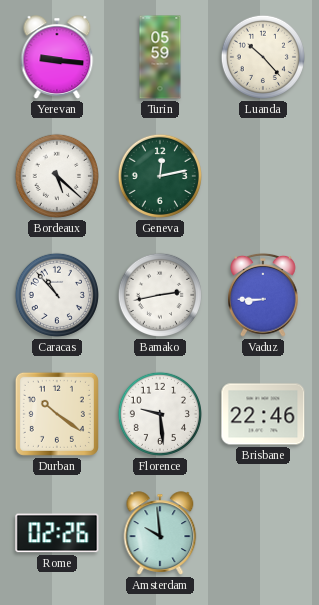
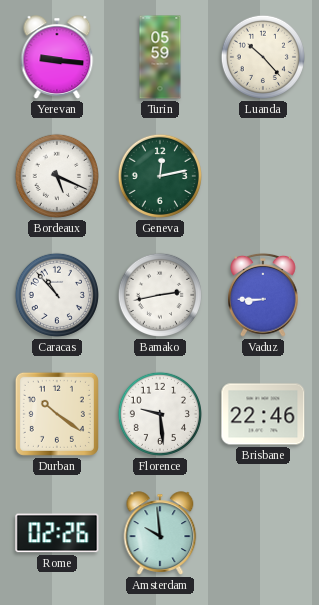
Bordeaux: 5:22 -> 5:19
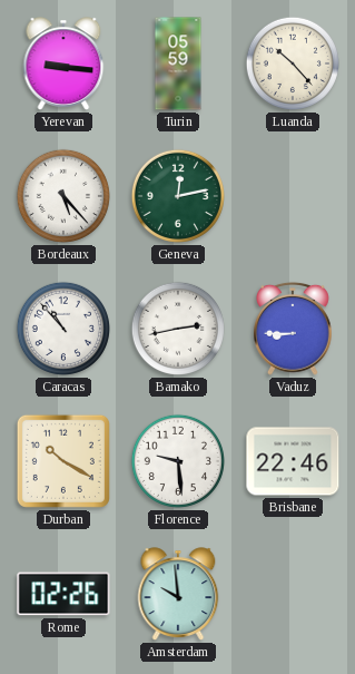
Bordeaux: 5:19 -> 5:23
Durban: 10:21 -> 10:20
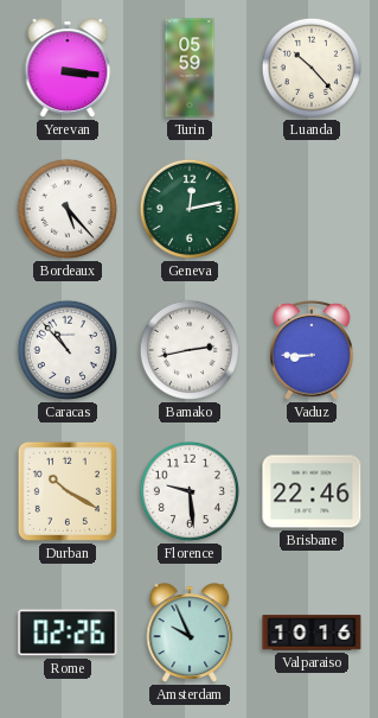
Yerevan: 9:16 -> 3:16
Amsterdam: 9:59 -> 9:56
Valparaiso: none -> 10:16
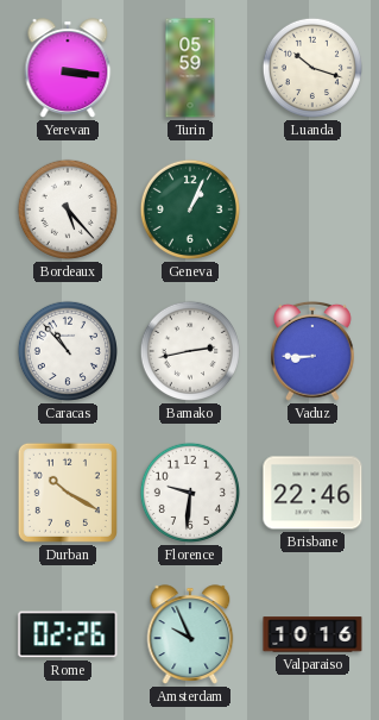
Luanda: 10:23 -> 10:18
Geneva: 12:13 -> 1:04
Florence: 9:29 -> 9:31
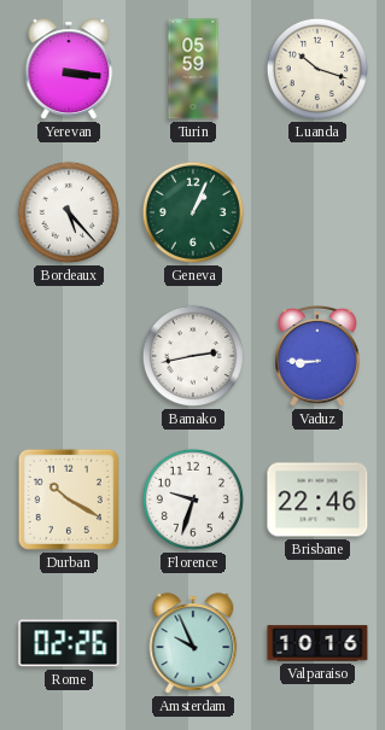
Caracas: 10:53 -> none
Florence: 9:31 -> 9:33
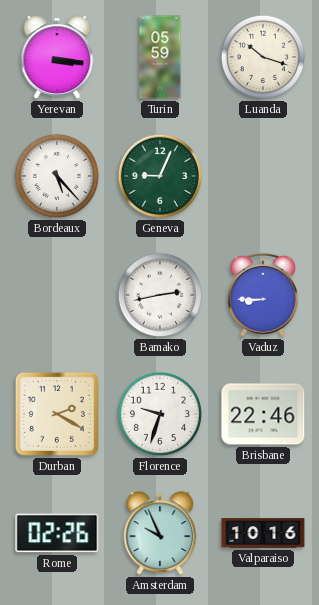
Geneva: 1:04 -> 9:04
Durban: 10:20 -> 2:20
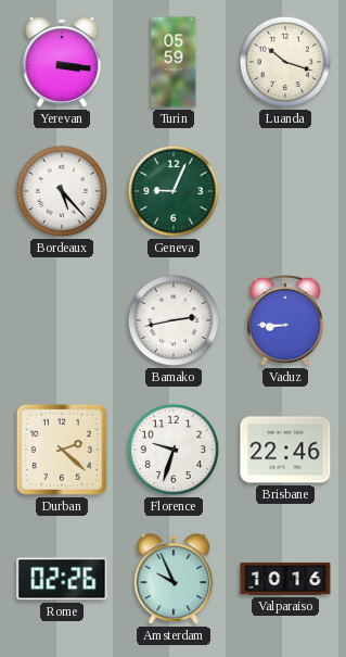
Durban: 2:20 -> 2:22
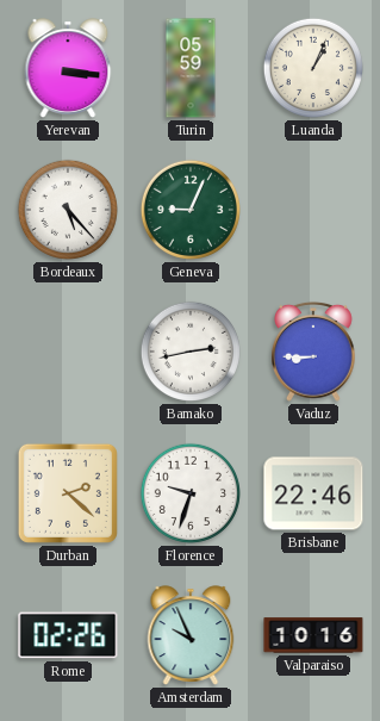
Luanda: 10:18 -> 1:04
